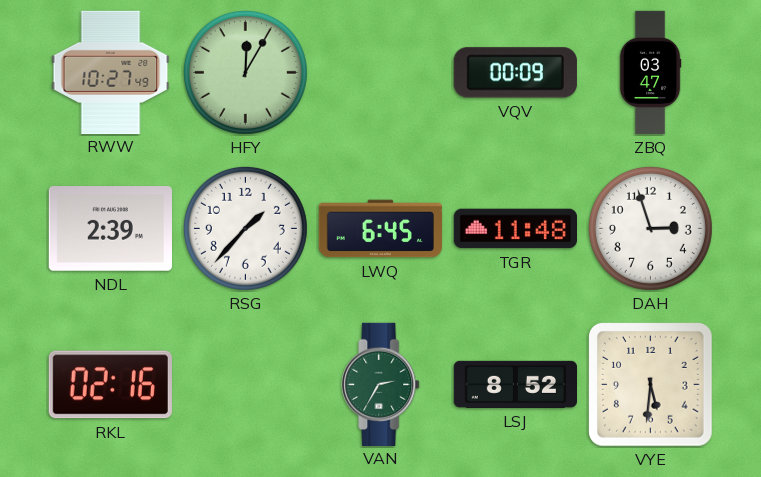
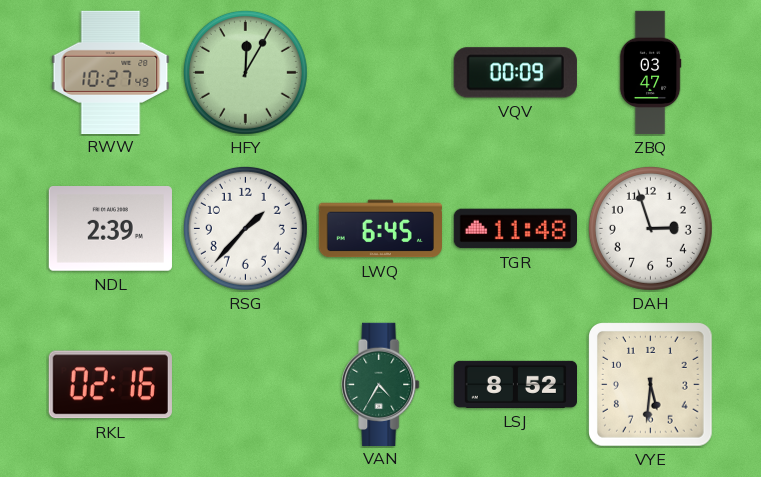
VAN: 2:35 -> 4:35
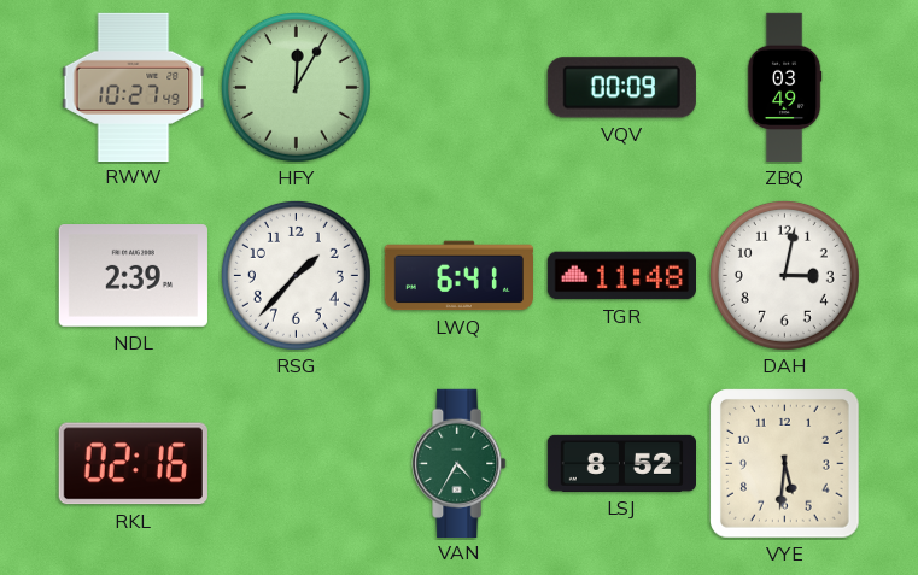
ZBQ: 03:47 -> 03:49
LWQ: 6:45 -> 6:41
DAH: 2:57 -> 3:02
